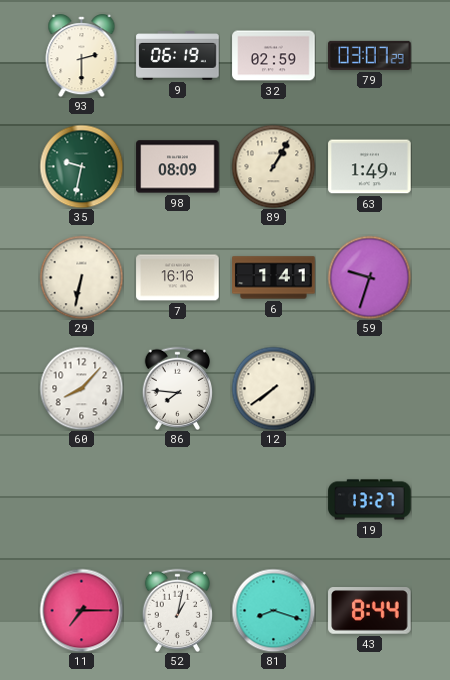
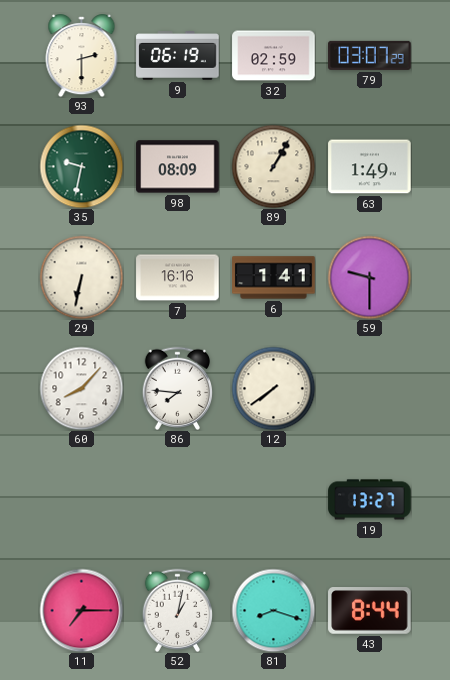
59: 9:33 -> 9:30
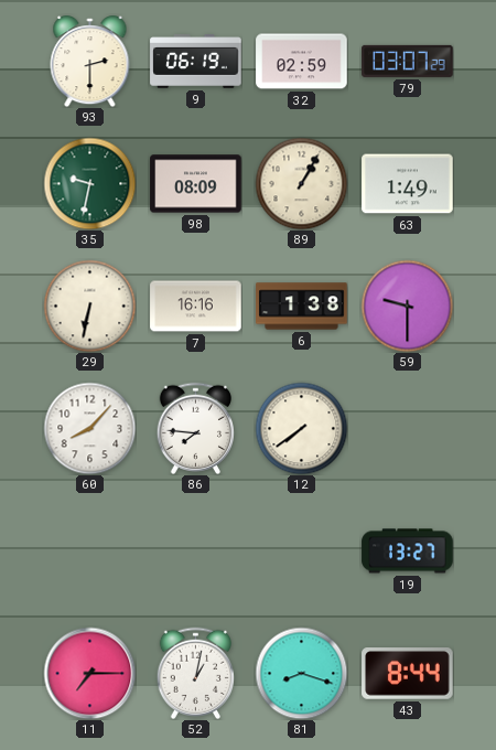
6: 1:41 -> 1:38
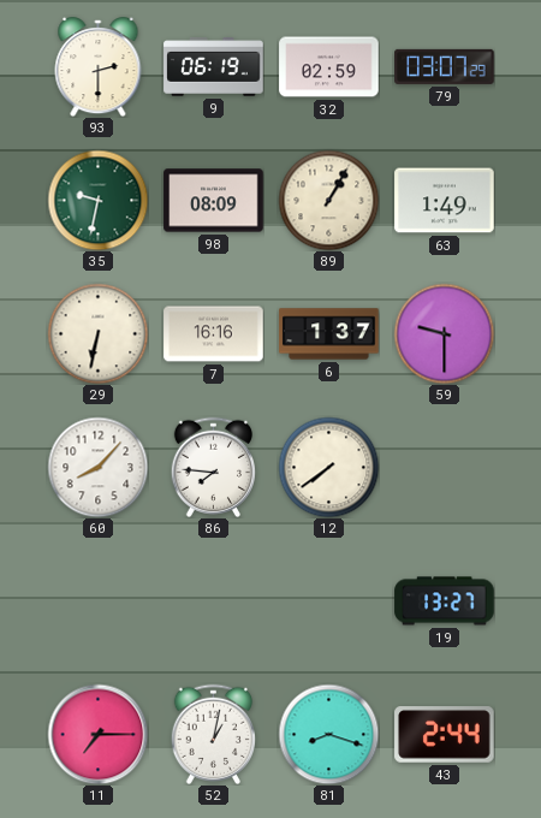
6: 1:38 -> 1:37
43: 8:44 -> 2:44
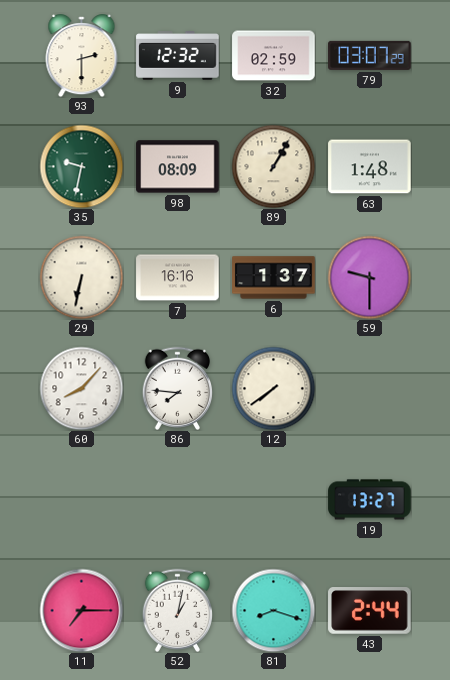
9: 06:19 -> 12:32
63: 1:49 -> 1:48
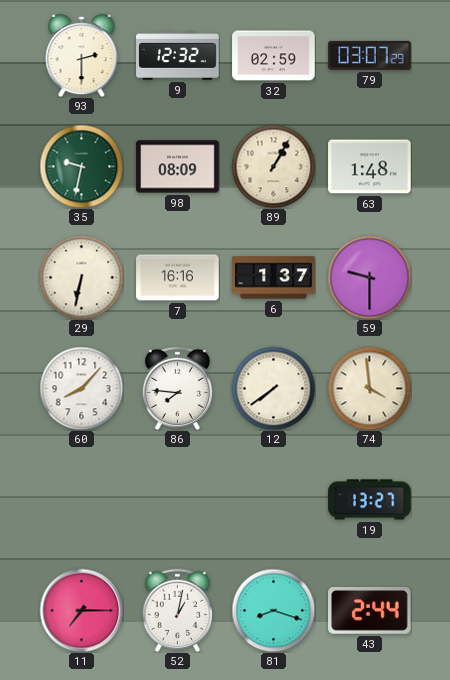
74: none -> 3:59
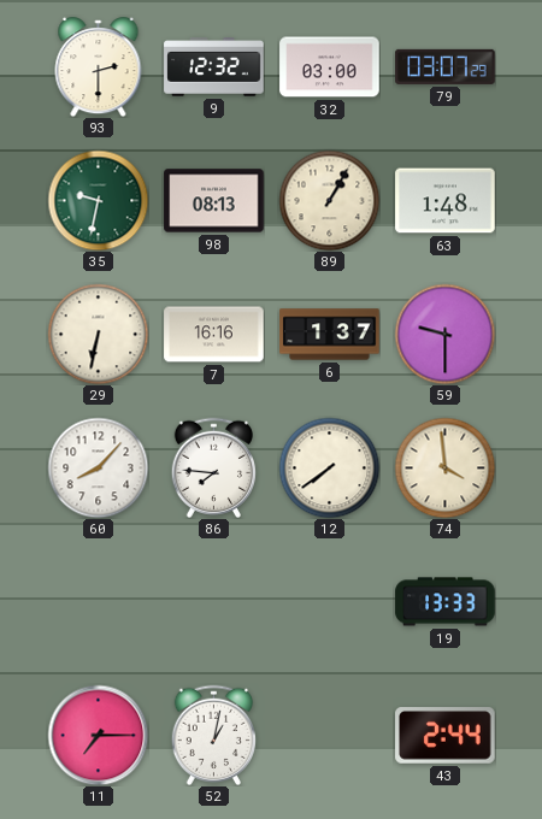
32: 02:59 -> 03:00
98: 08:09 -> 08:13
19: 13:27 -> 13:33
81: 8:18 -> none
